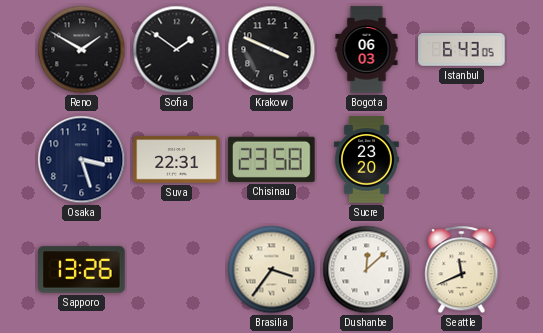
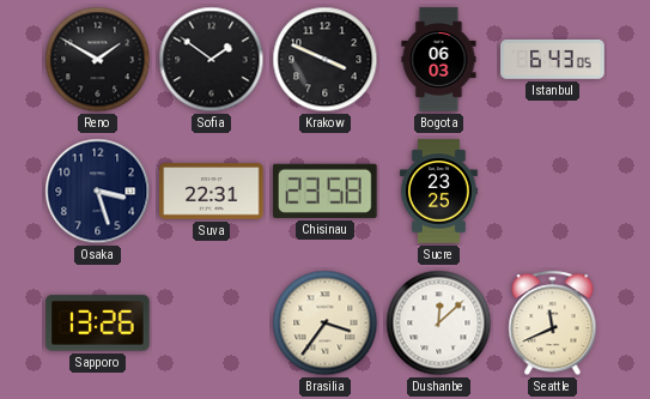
Sucre: 23:20 -> 23:25
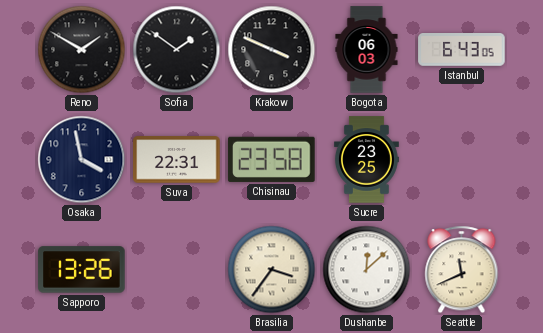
Osaka: 3:27 -> 3:58
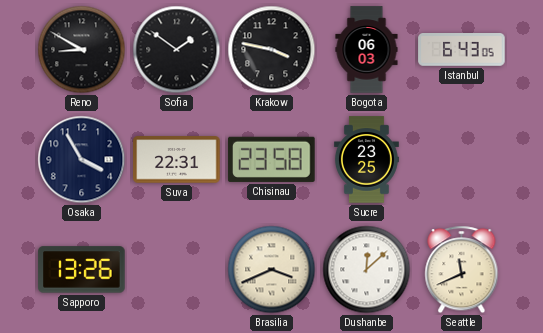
Reno: 1:50 -> 8:50
Krakow: 3:49 -> 3:47
Osaka: 3:58 -> 3:55
Brasilia: 3:36 -> 3:41
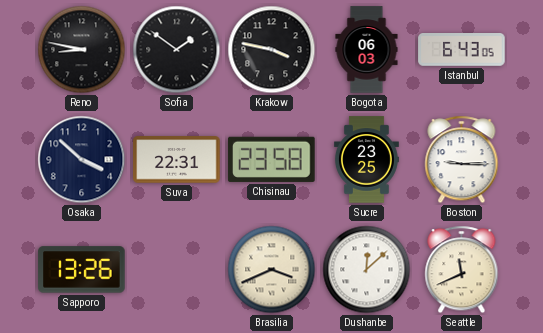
Reno: 8:50 -> 8:47
Osaka: 3:55 -> 3:52
Boston: none -> 9:15
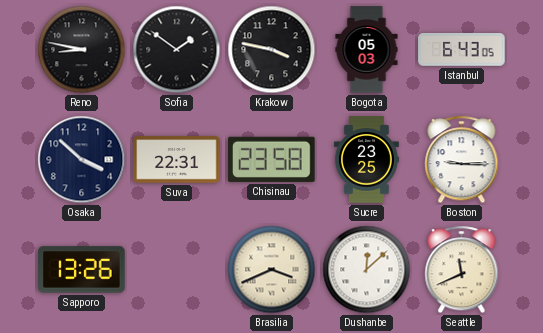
Bogota: 06:03 -> 05:03
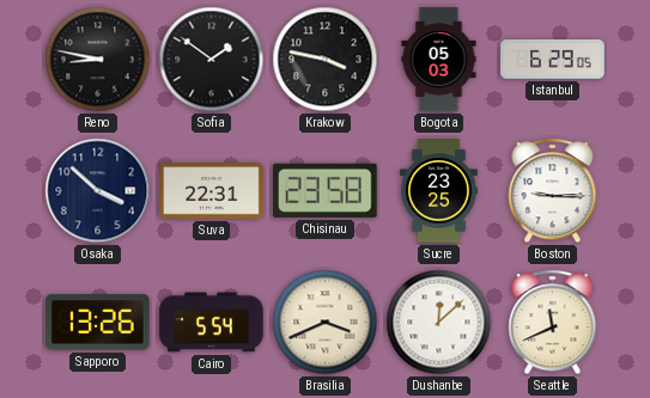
Istanbul: 6:43 -> 6:29
Cairo: none -> 5:54
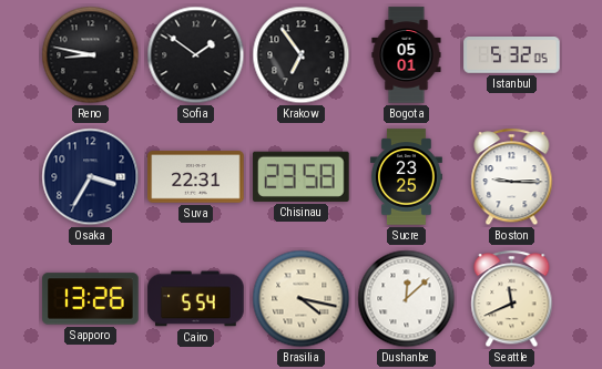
Krakow: 3:47 -> 6:54
Bogota: 05:03 -> 05:01
Istanbul: 6:29 -> 5:32
Osaka: 3:52 -> 3:35
Brasilia: 3:41 -> 4:17
